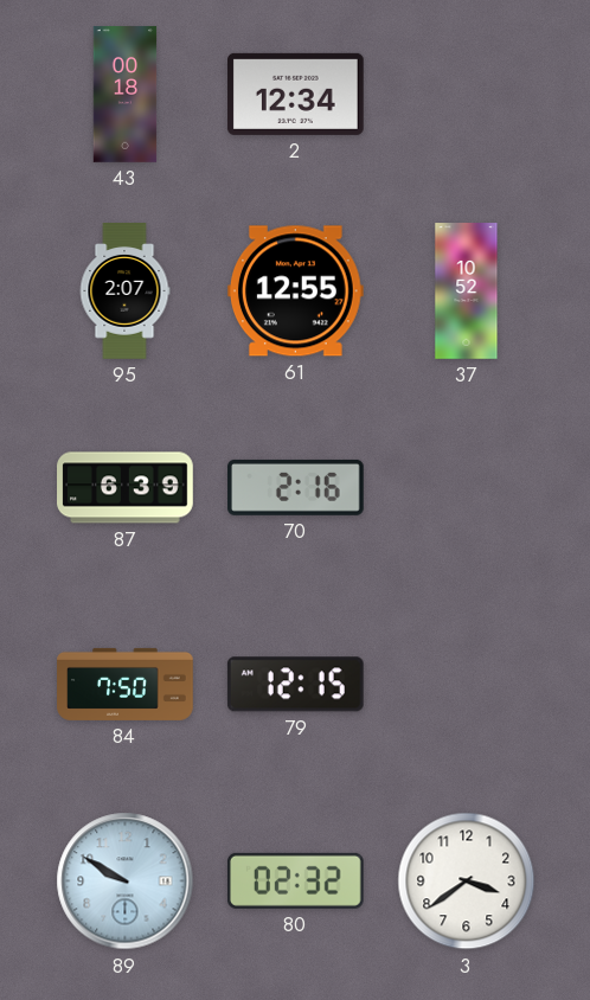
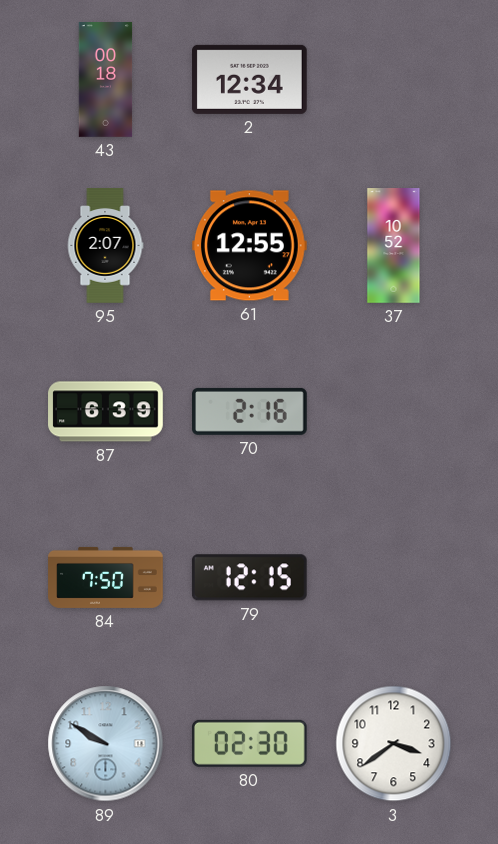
80: 02:32 -> 02:30
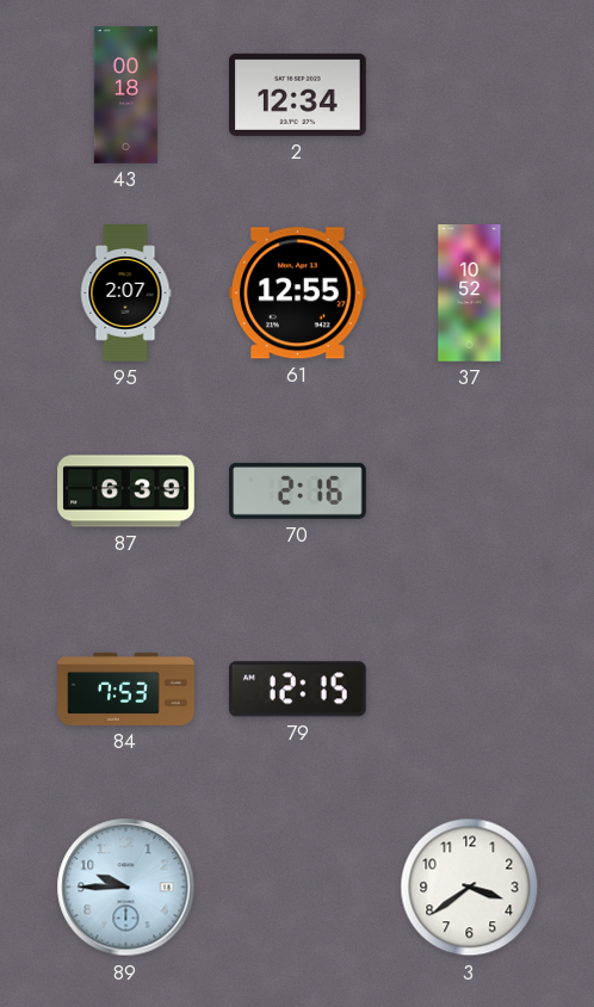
84: 7:50 -> 7:53
89: 9:50 -> 9:45
80: 02:30 -> none
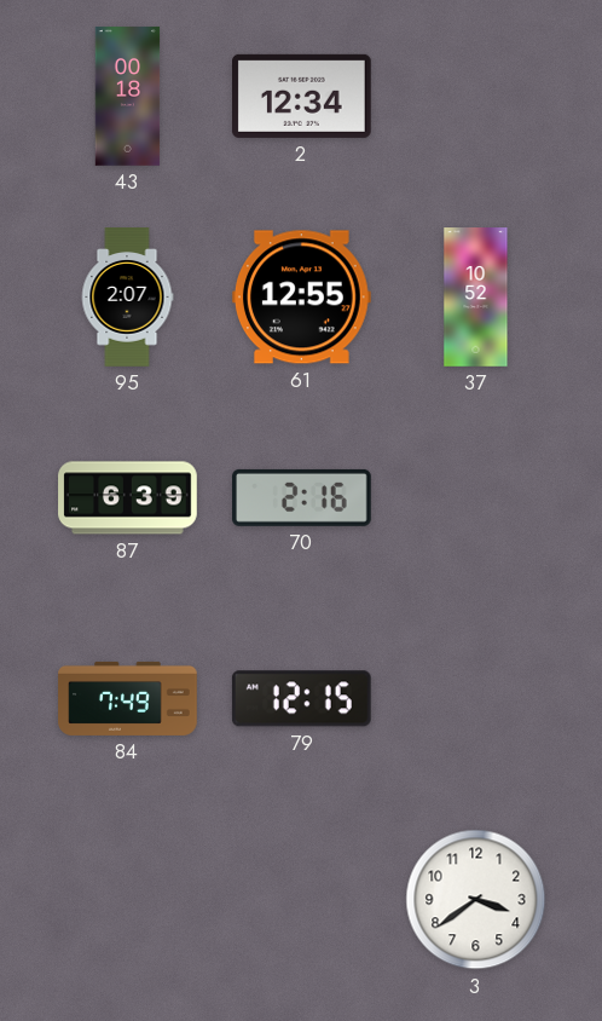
84: 7:53 -> 7:49
89: 9:45 -> none
